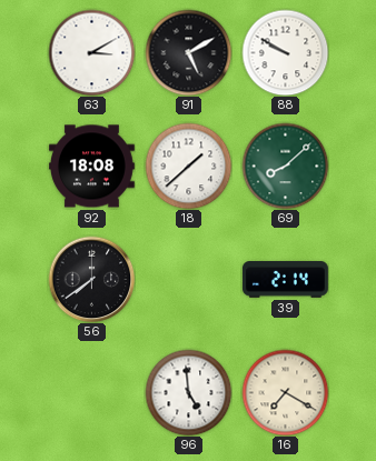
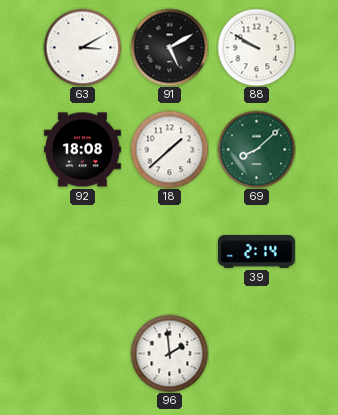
56: 7:39 -> none
96: 4:59 -> 1:59
16: 7:20 -> none
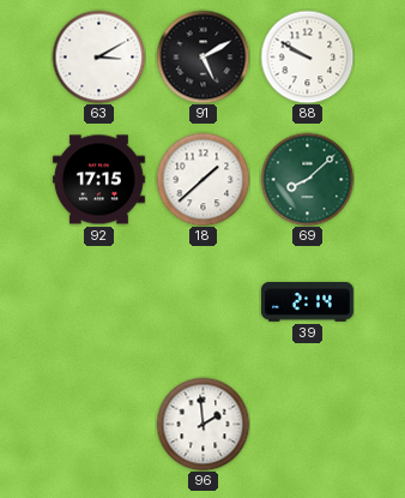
92: 18:08 -> 17:15
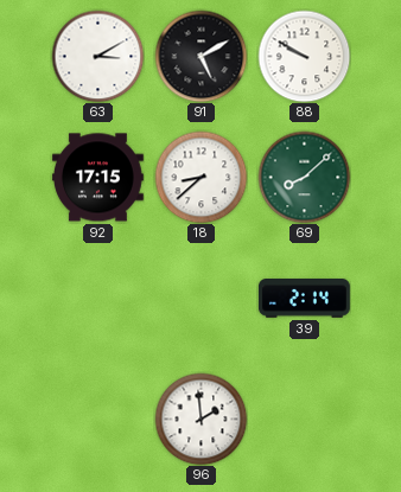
18: 1:38 -> 8:38
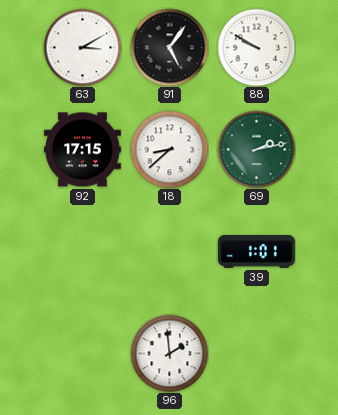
91: 5:10 -> 5:06
69: 8:08 -> 2:13
39: 2:14 -> 1:01
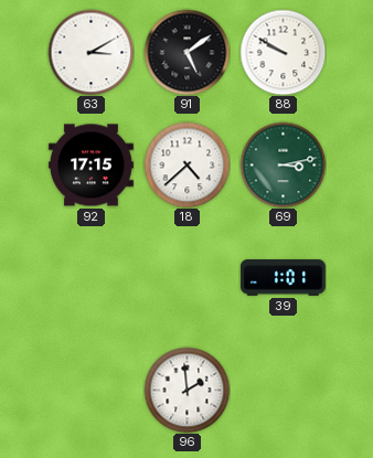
91: 5:06 -> 5:09
18: 8:38 -> 4:38
69: 2:13 -> 3:13
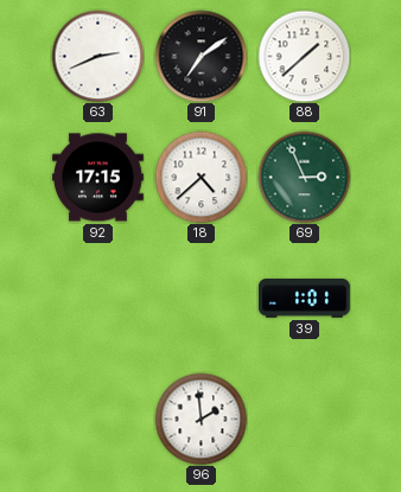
63: 3:10 -> 2:41
91: 5:09 -> 7:09
88: 9:50 -> 1:38
69: 3:13 -> 2:56
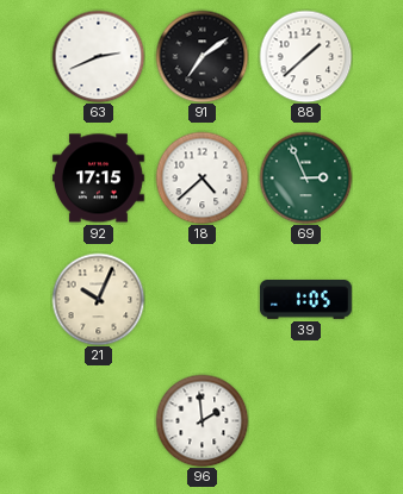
21: none -> 10:04
39: 1:01 -> 1:05
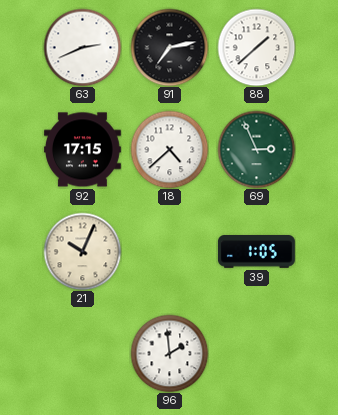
91: 7:09 -> 7:13
